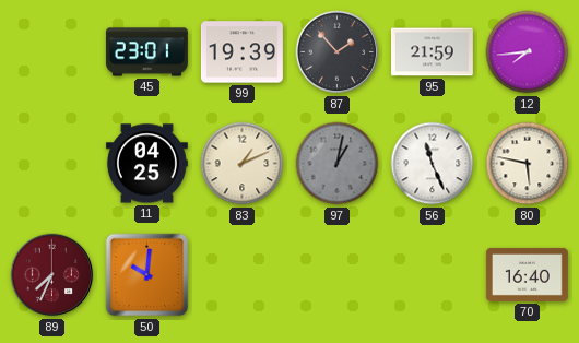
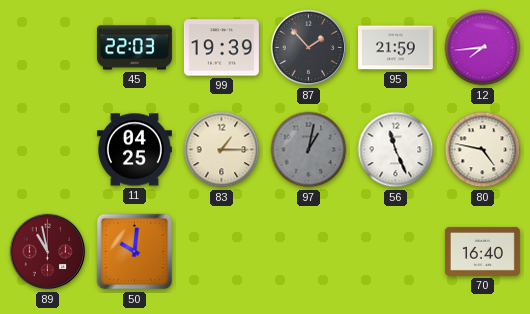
45: 23:01 -> 22:03
83: 1:11 -> 1:15
80: 5:47 -> 4:47
89: 7:34 -> 10:58
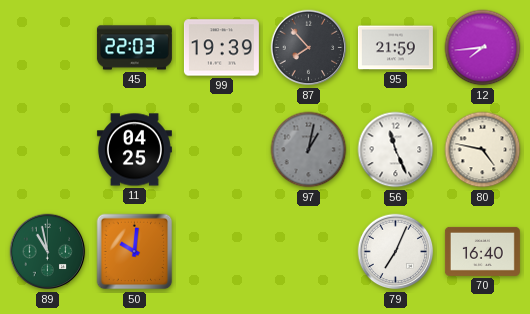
87: 1:53 -> 7:53
83: 1:15 -> none
89 dial: burgundy -> green
79: none -> 7:04
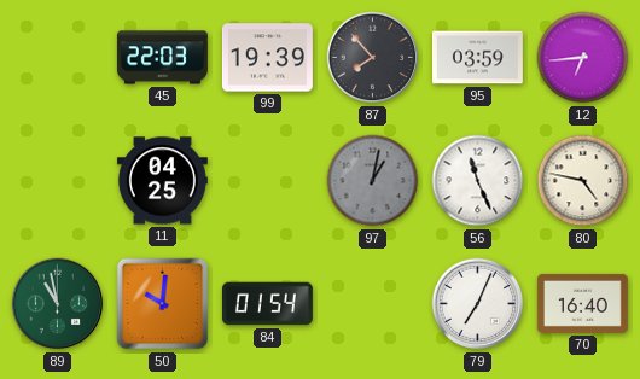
95: 21:59 -> 03:59
12: 7:44 -> 6:44
84: none -> 01:54
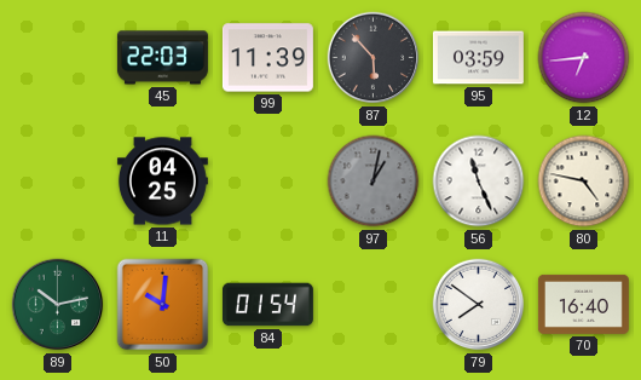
99: 19:39 -> 11:39
87: 7:53 -> 5:53
89: 10:58 -> 10:13
79: 7:04 -> 7:51
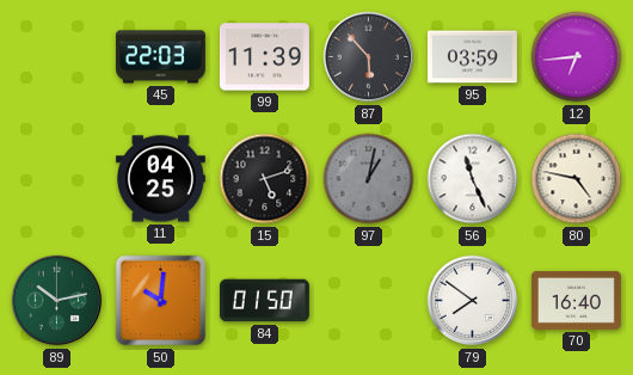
15: none -> 5:12
84: 01:54 -> 01:50
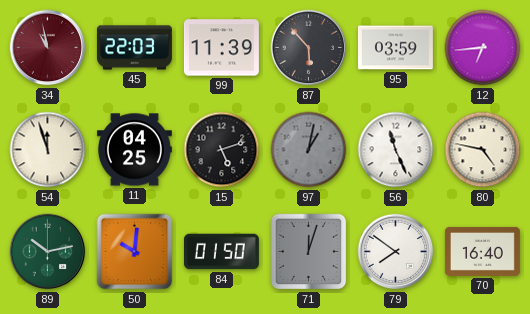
34: none -> 10:58
54: none -> 11:57
71: none -> 12:03
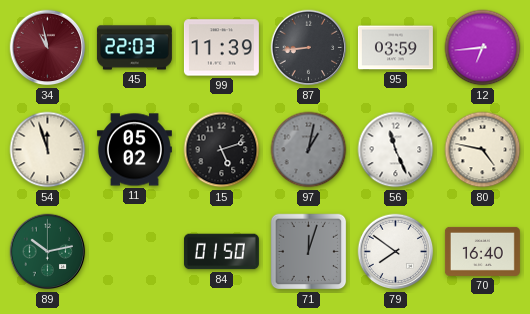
87: 5:53 -> 8:44
11: 04:25 -> 05:02
50: 10:01 -> none
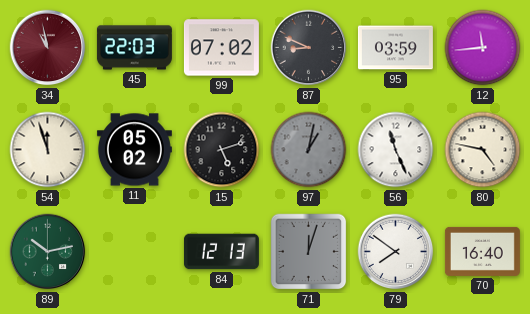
99: 11:39 -> 07:02
87: 8:44 -> 8:49
12: 6:44 -> 11:44
84: 01:50 -> 12:13
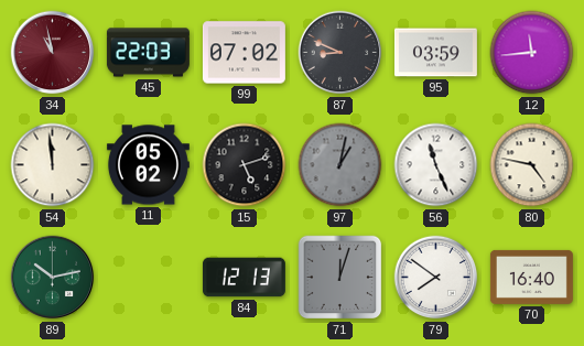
54: 11:57 -> 11:59
